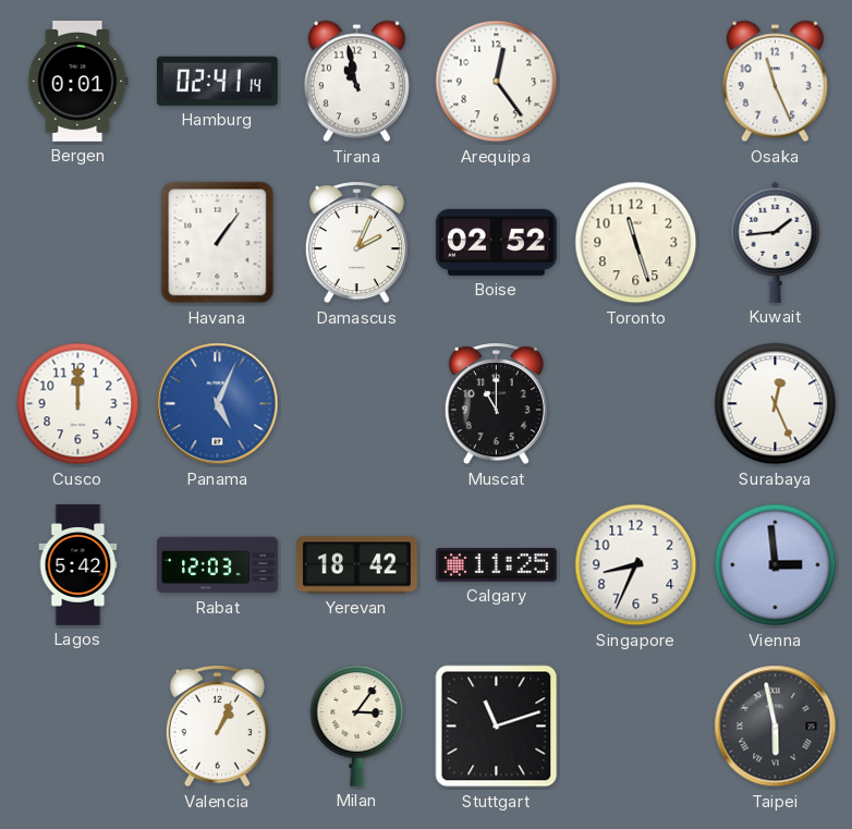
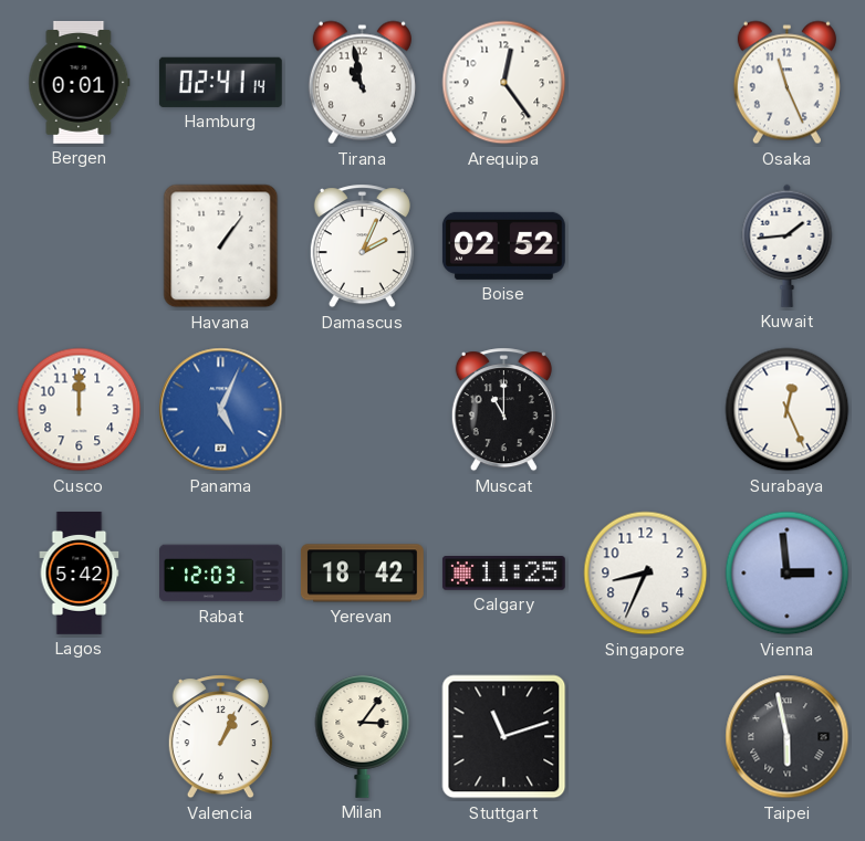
Toronto: 11:27 -> none
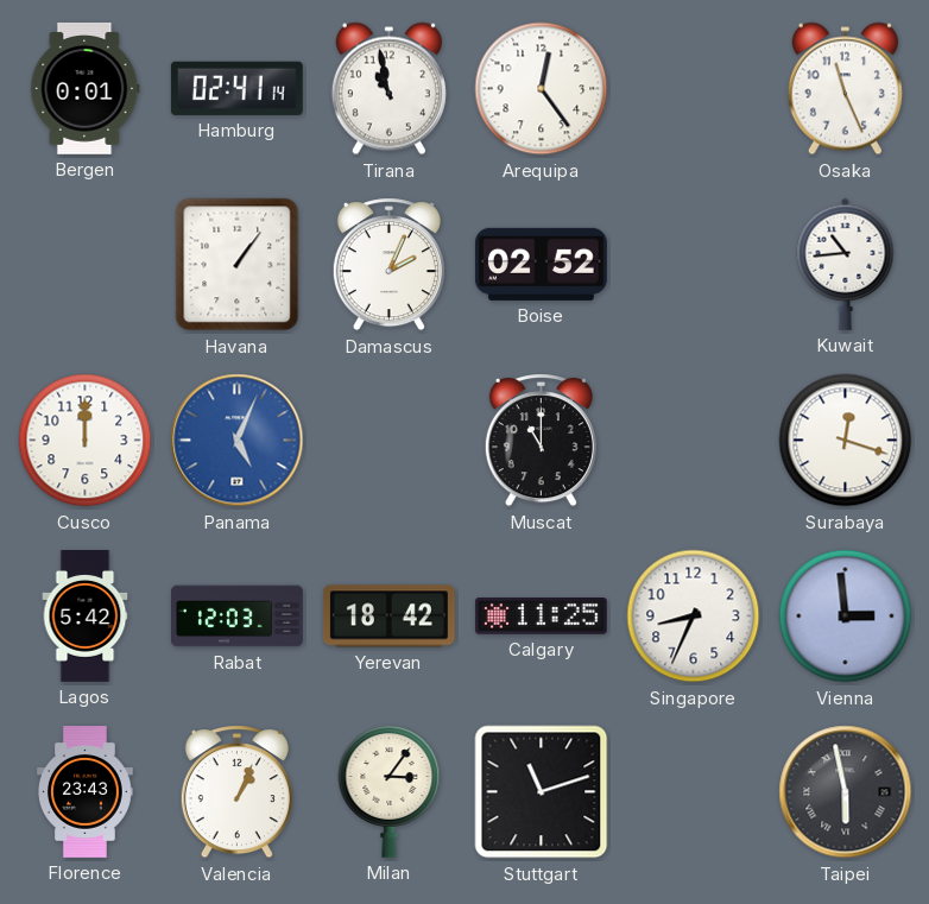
Kuwait: 1:44 -> 10:44
Surabaya: 12:26 -> 12:18
Florence: none -> 23:43
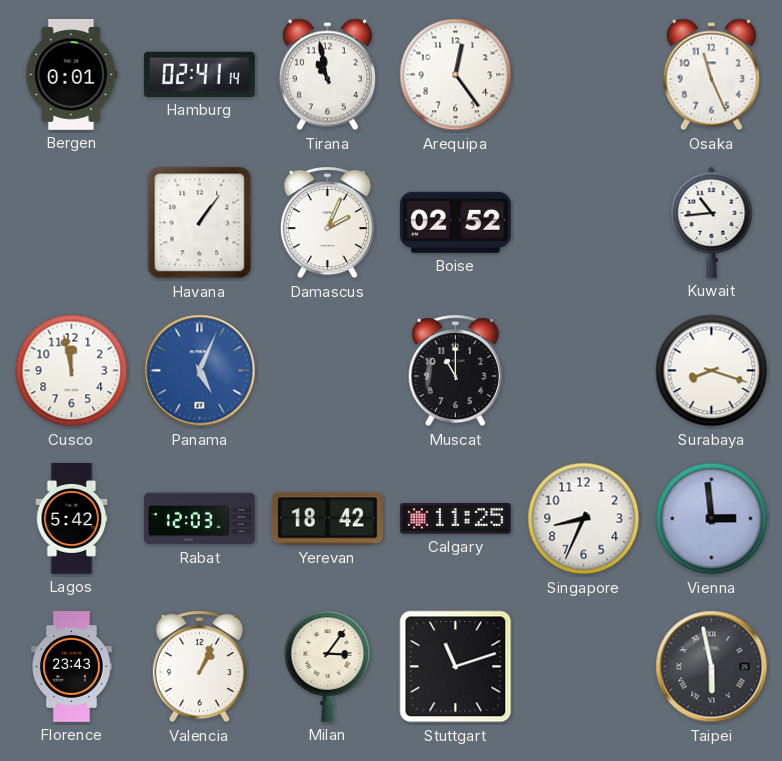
Cusco: 12:00 -> 11:58
Surabaya: 12:18 -> 8:18
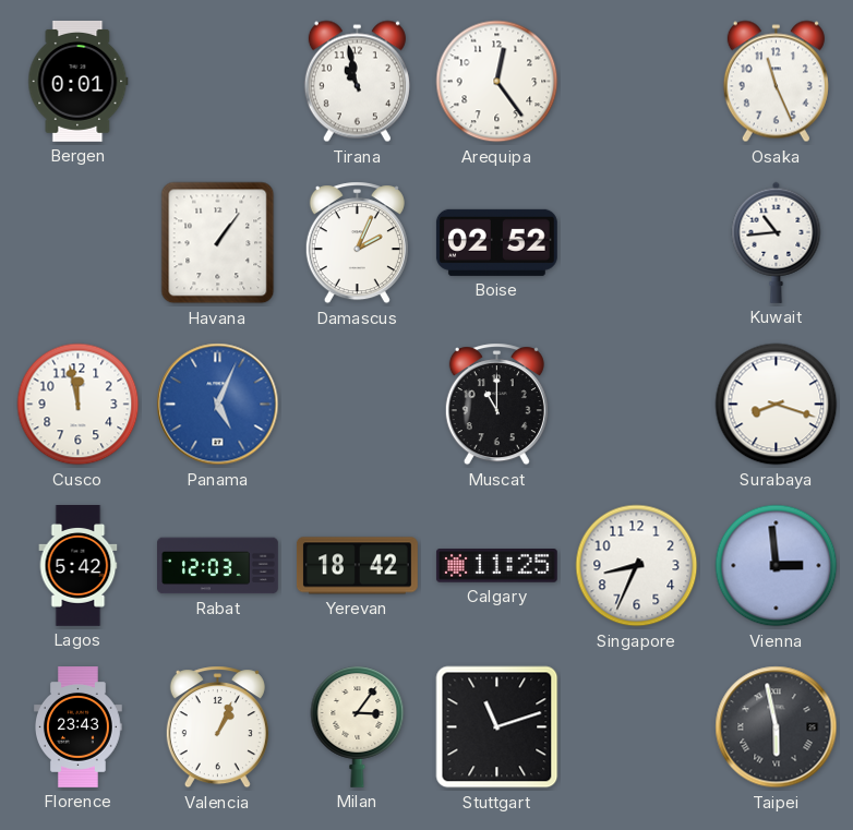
Hamburg: 02:41 -> none
